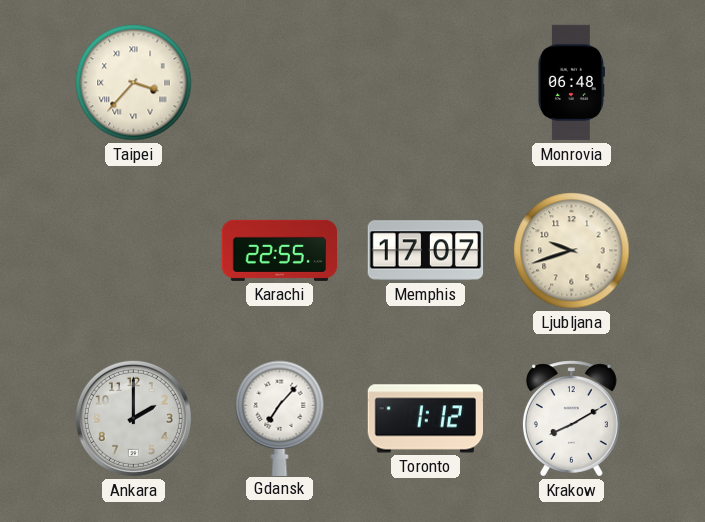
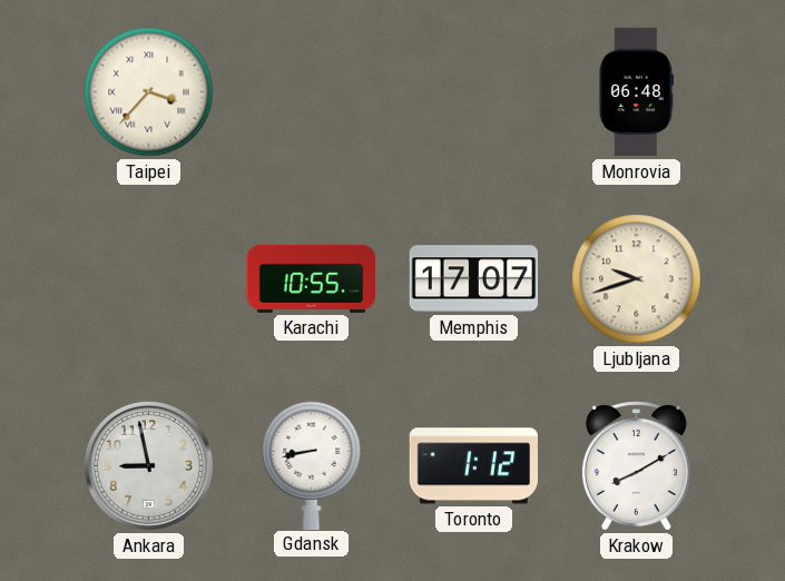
Karachi: 22:55 -> 10:55
Ankara: 2:00 -> 8:58
Gdansk: 7:07 -> 8:43
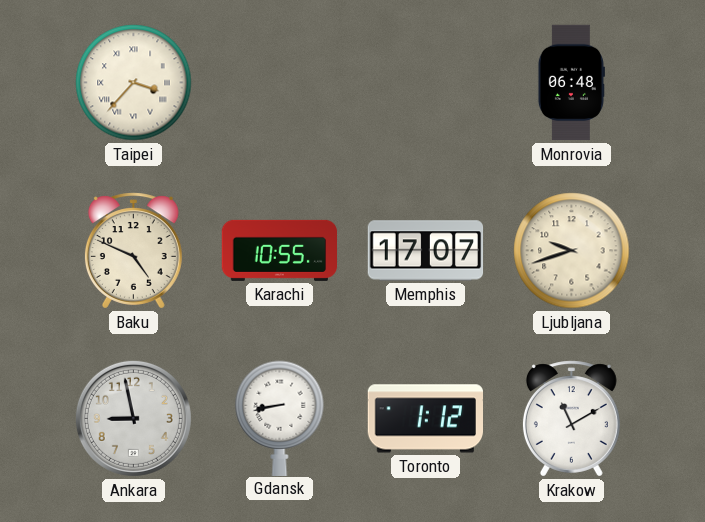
Baku: none -> 4:49
Krakow: 8:10 -> 11:10
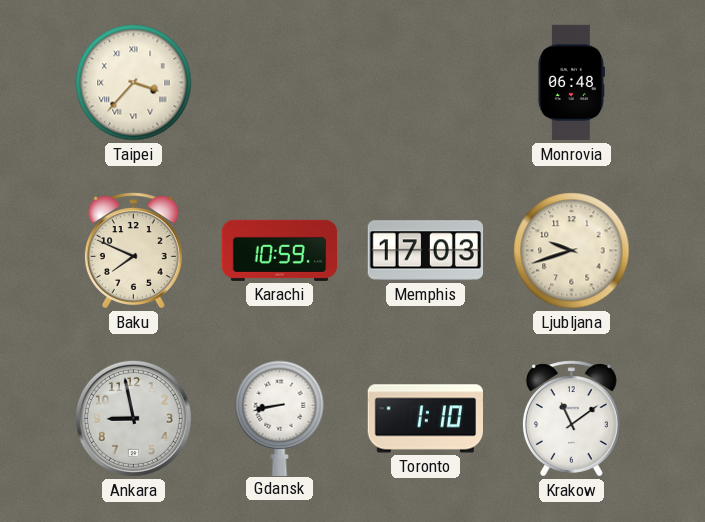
Baku: 4:49 -> 7:49
Karachi: 10:55 -> 10:59
Memphis: 17:07 -> 17:03
Toronto: 1:12 -> 1:10
Krakow: 11:10 -> 11:09
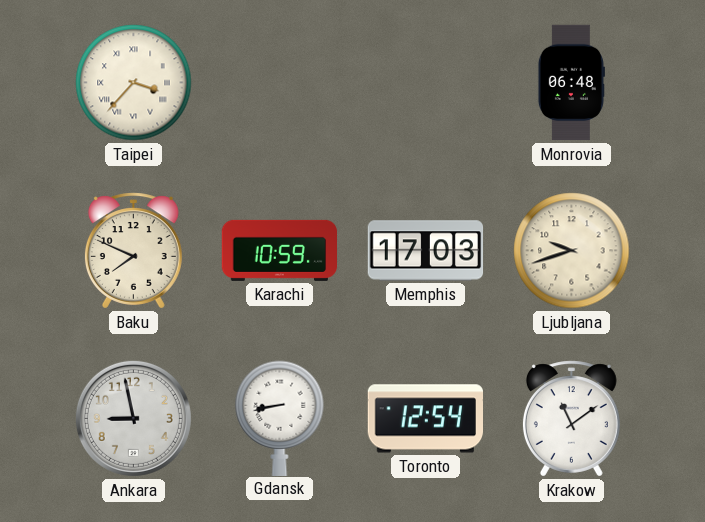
Toronto: 1:10 -> 12:54
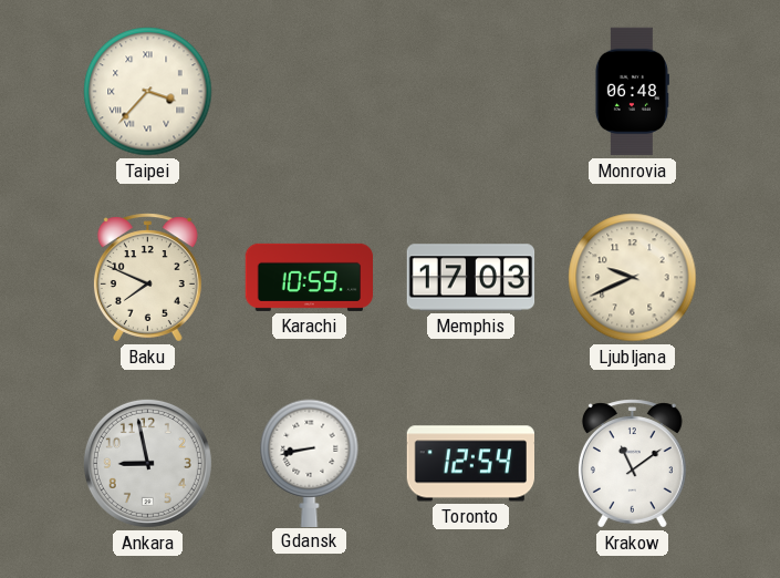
Ljubljana: 9:42 -> 9:41
